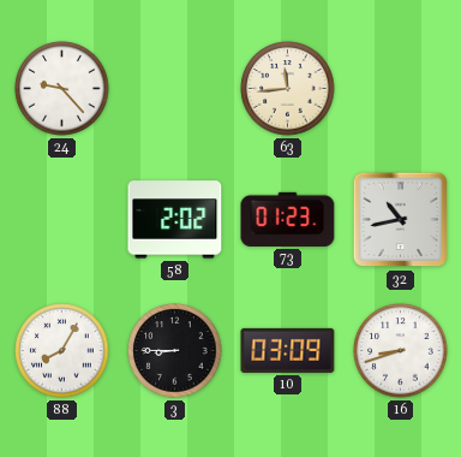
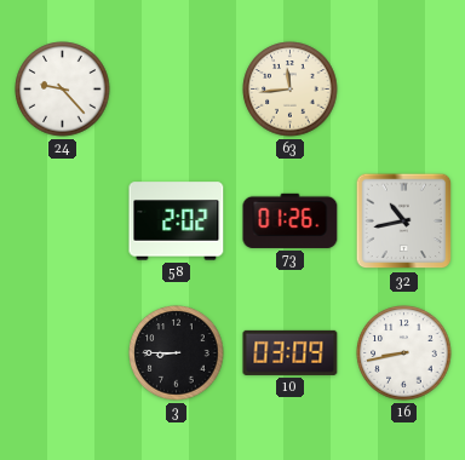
73: 01:23 -> 01:26
88: 8:05 -> none
16: 8:42 -> 8:43
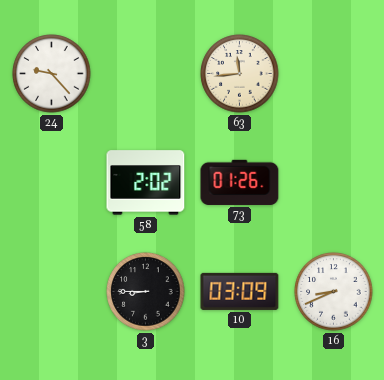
32: 10:43 -> none
16: 8:43 -> 8:41
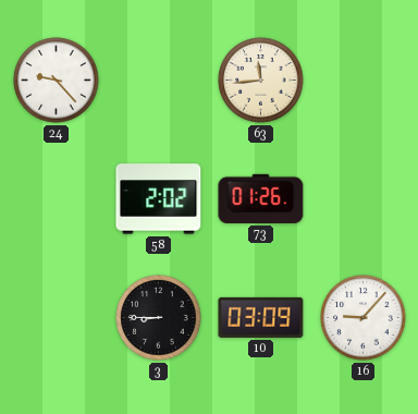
16: 8:41 -> 9:07
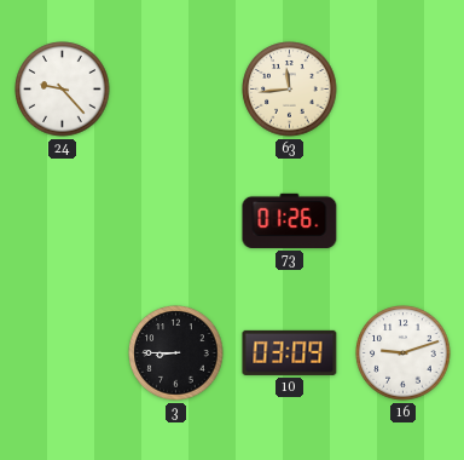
58: 2:02 -> none
16: 9:07 -> 9:12
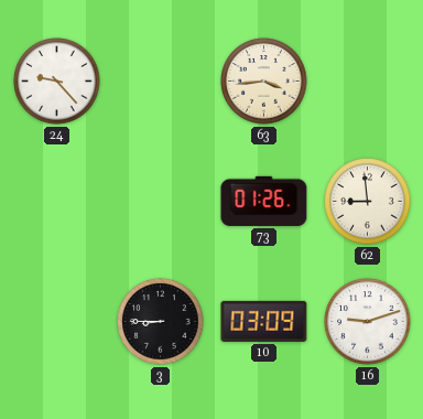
63: 11:44 -> 3:44
62: none -> 8:59
